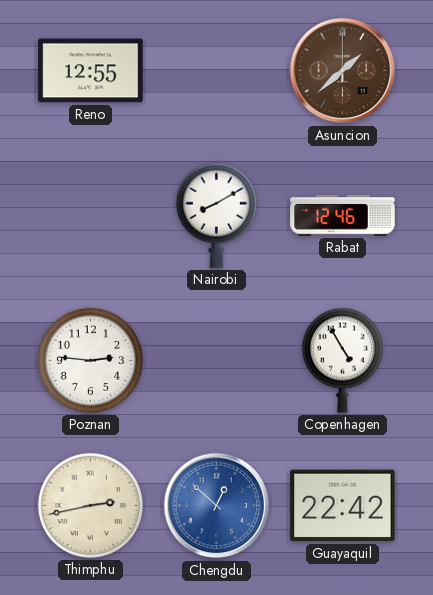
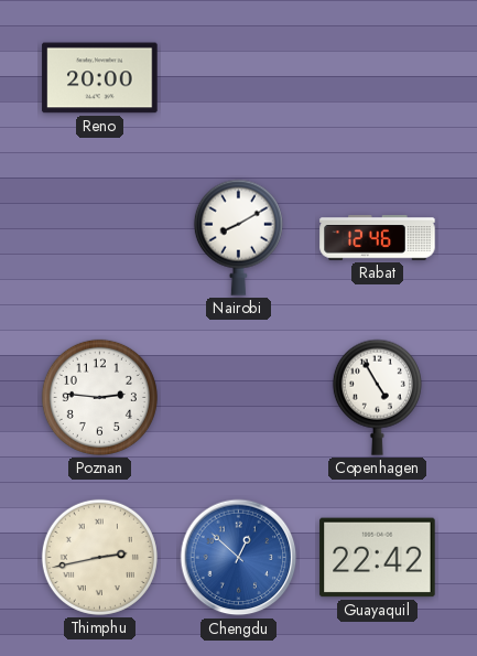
Reno: 12:55 -> 20:00
Asuncion: 1:38 -> none
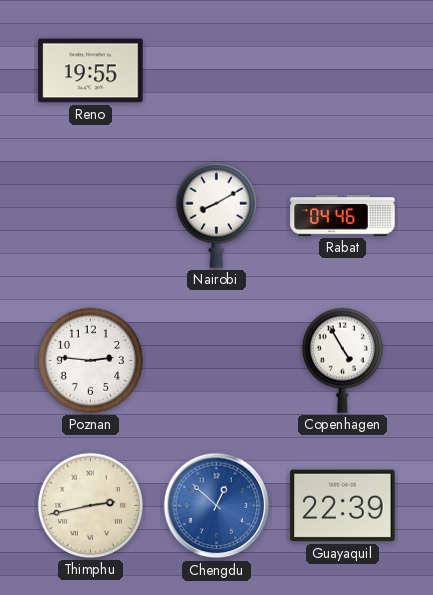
Reno: 20:00 -> 19:55
Rabat: 12:46 -> 04:46
Guayaquil: 22:42 -> 22:39
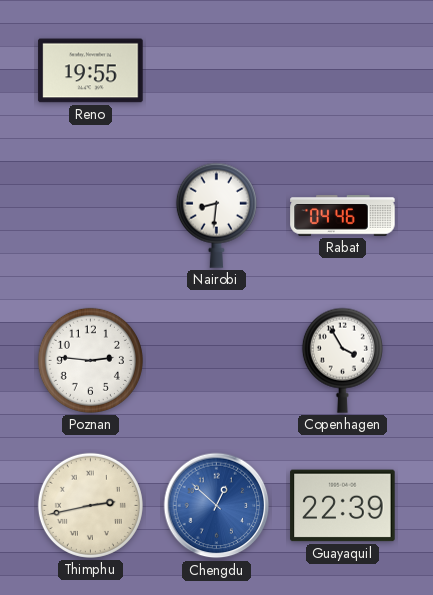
Nairobi: 8:10 -> 8:31
Copenhagen: 4:55 -> 3:55
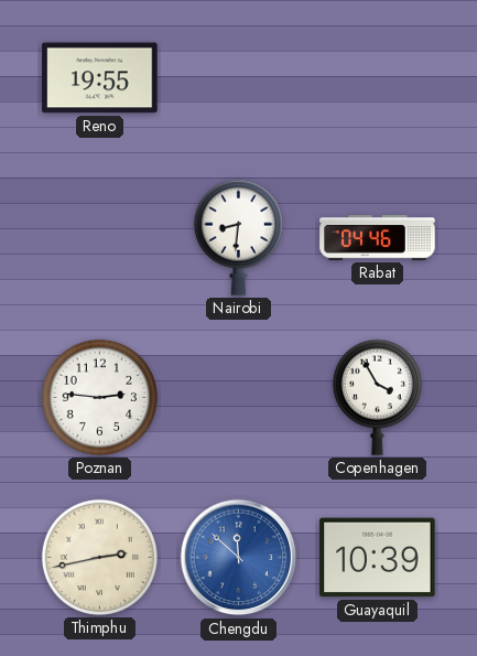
Chengdu: 12:52 -> 11:52
Guayaquil: 22:39 -> 10:39
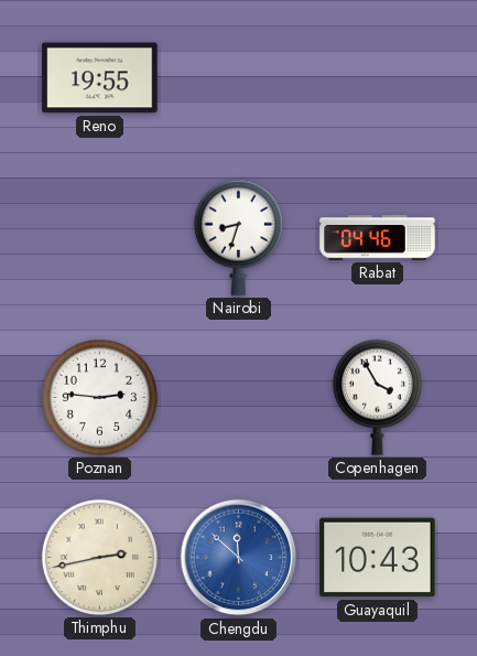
Nairobi: 8:31 -> 8:33
Guayaquil: 10:39 -> 10:43
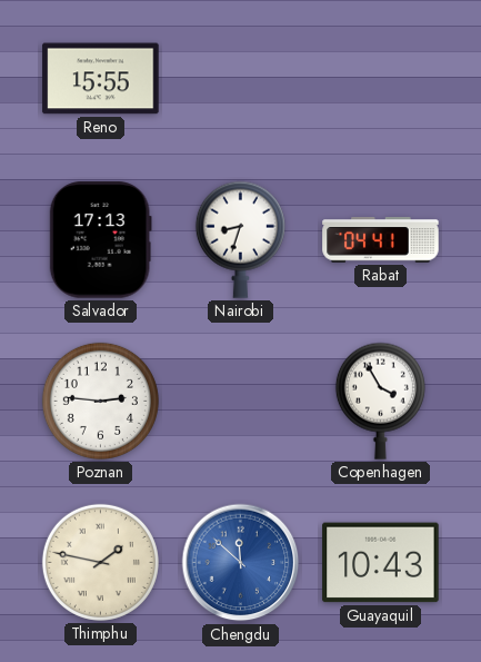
Reno: 19:55 -> 15:55
Salvador: none -> 17:13
Rabat: 04:46 -> 04:41
Thimphu: 2:43 -> 1:47
